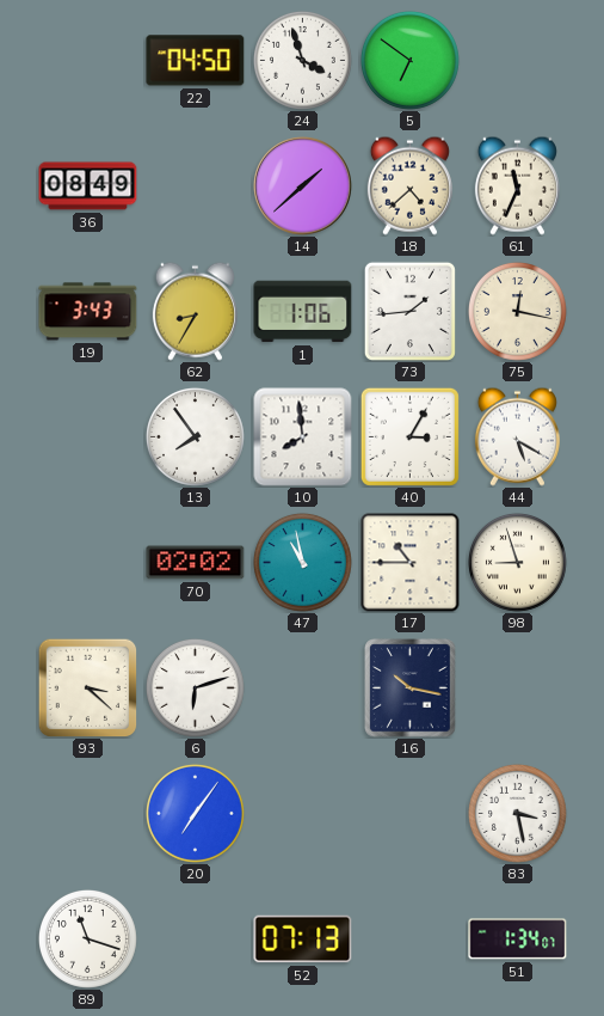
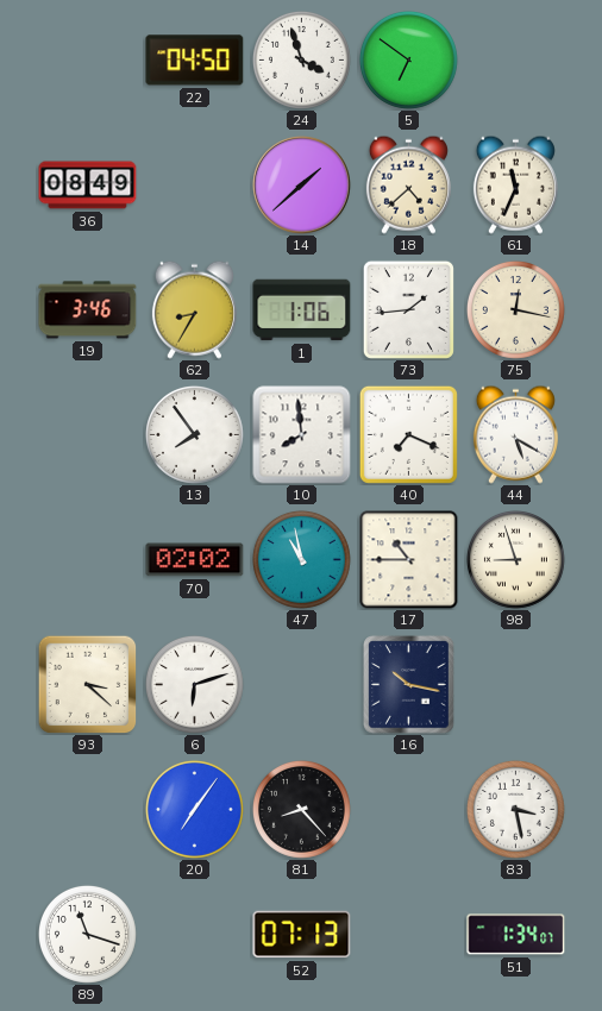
19: 3:43 -> 3:46
40: 3:05 -> 7:19
81: none -> 8:23
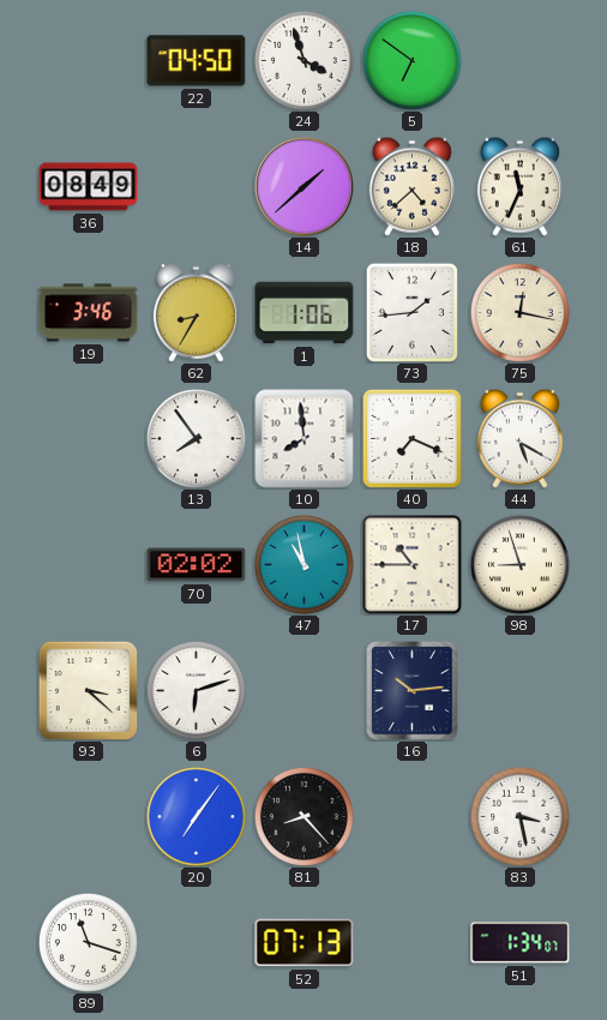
16: 10:17 -> 10:14
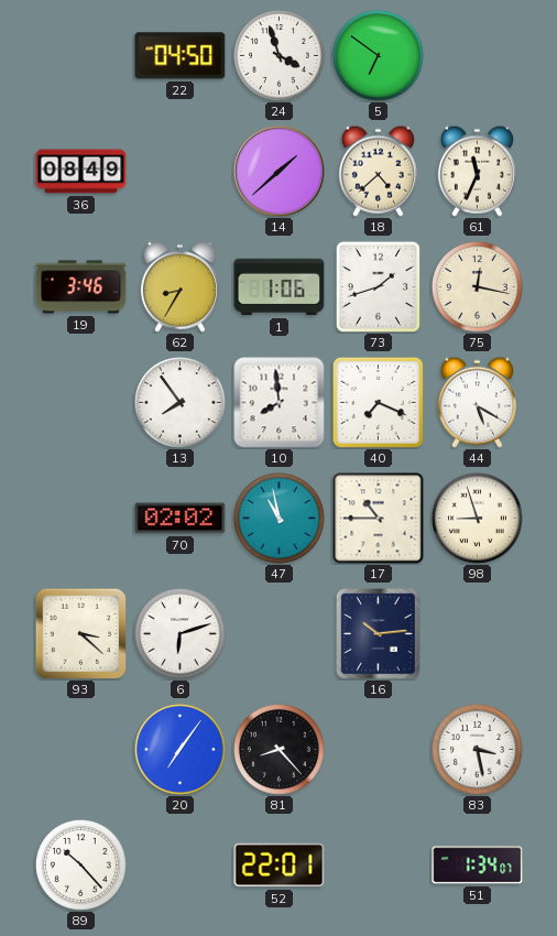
73: 1:44 -> 1:42
89: 11:18 -> 10:23
52: 07:13 -> 22:01
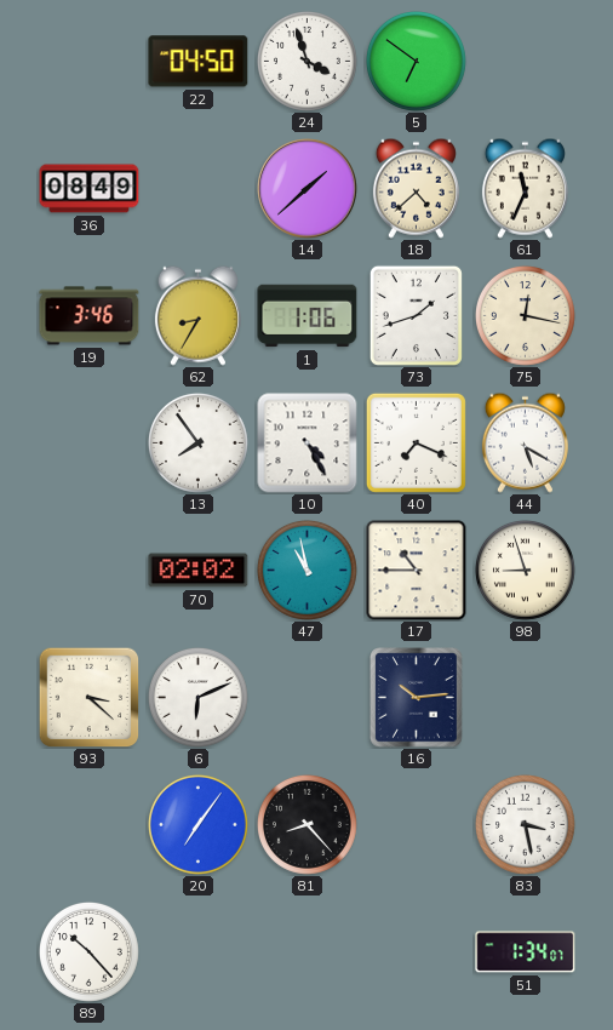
10: 7:59 -> 4:25
6: 6:12 -> 6:11
52: 22:01 -> none
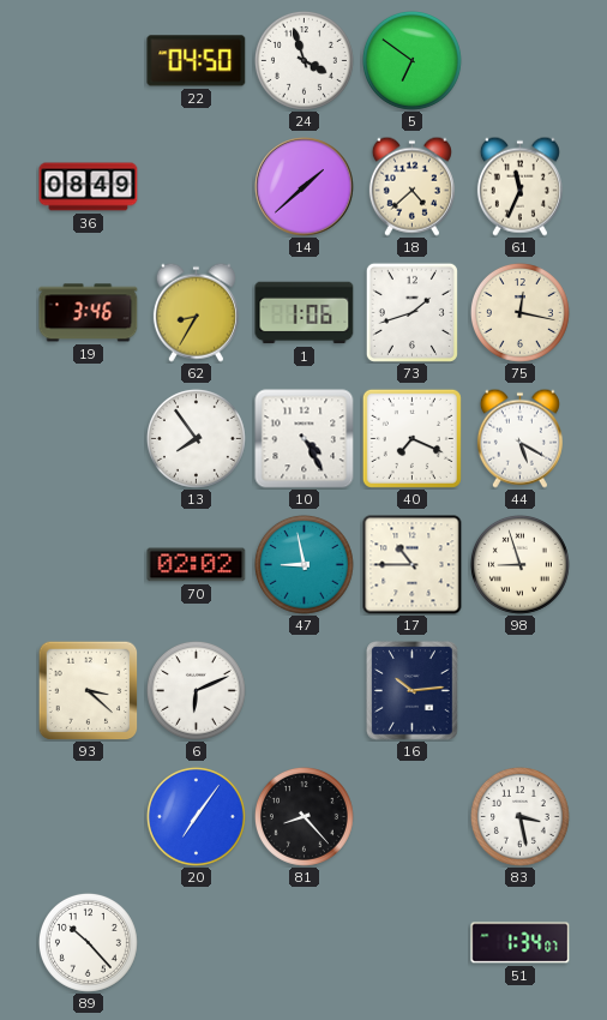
47: 10:58 -> 8:58
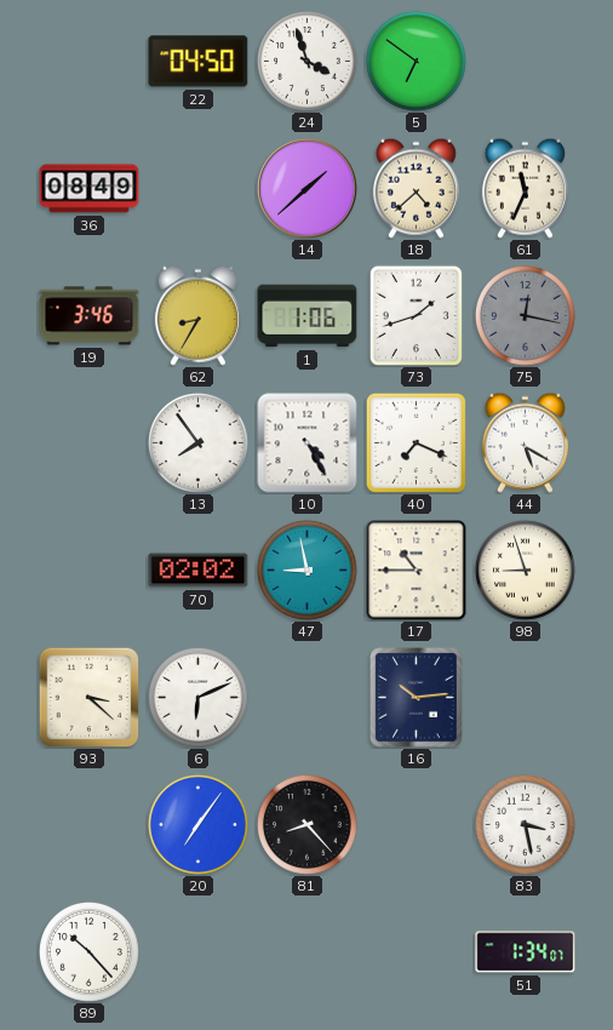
75 dial: cream -> grey
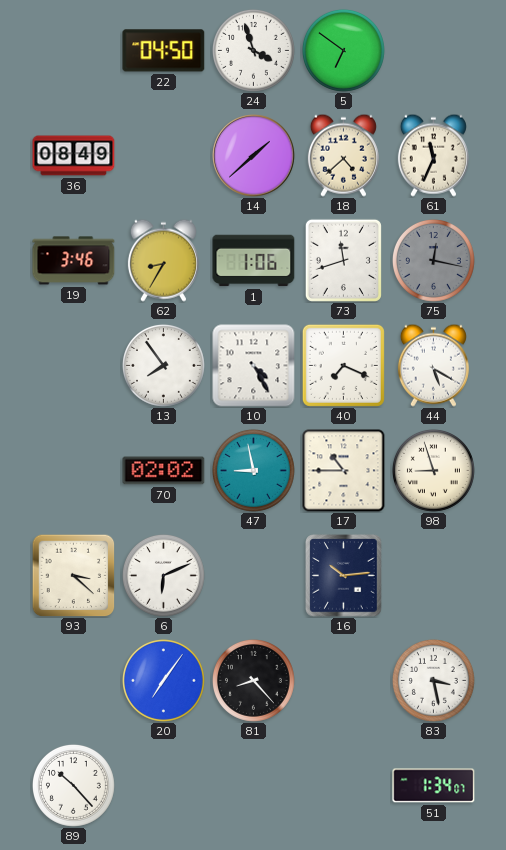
73: 1:42 -> 11:42
